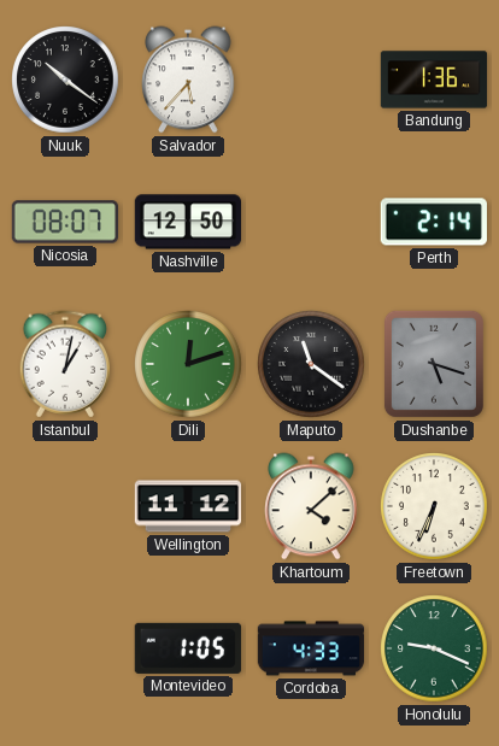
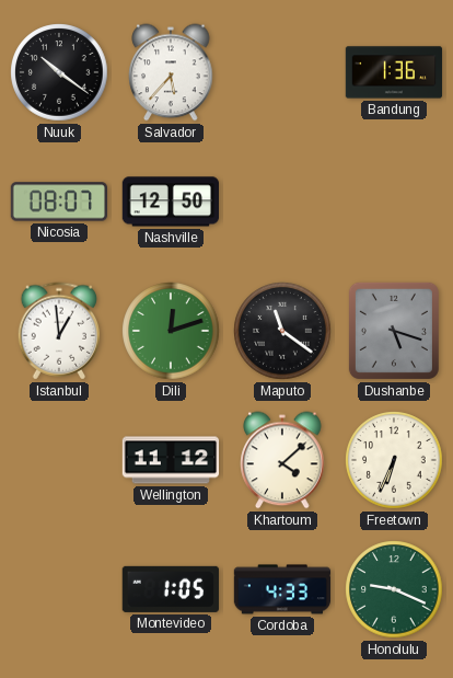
Perth: 2:14 -> none
Istanbul: 1:02 -> 12:59
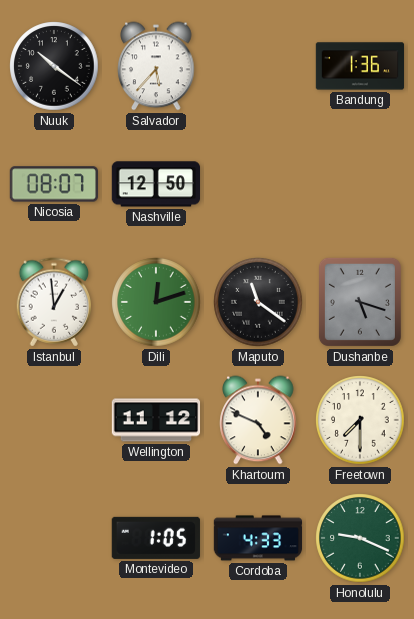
Khartoum: 4:08 -> 4:49
Freetown: 6:34 -> 7:30
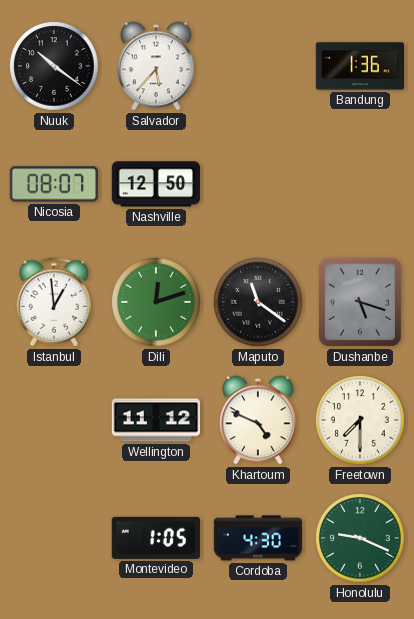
Cordoba: 4:33 -> 4:30
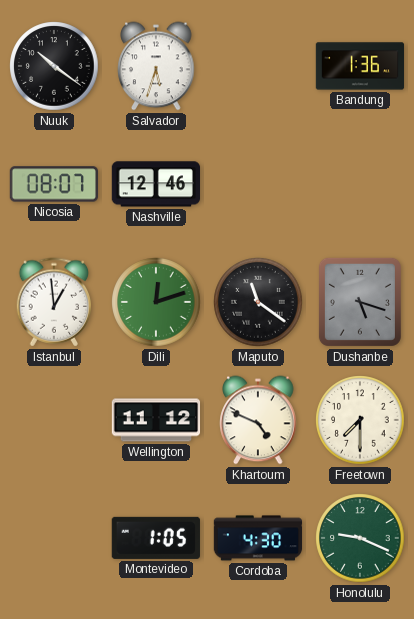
Salvador: 5:37 -> 5:33
Nashville: 12:50 -> 12:46
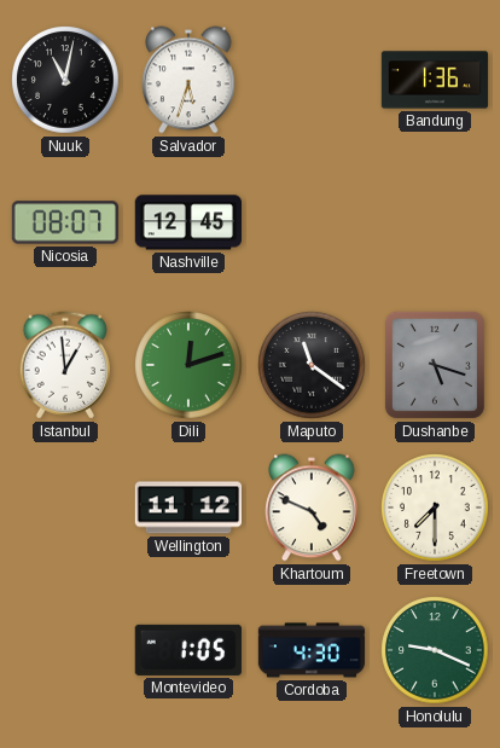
Nuuk: 10:21 -> 11:02
Nashville: 12:46 -> 12:45
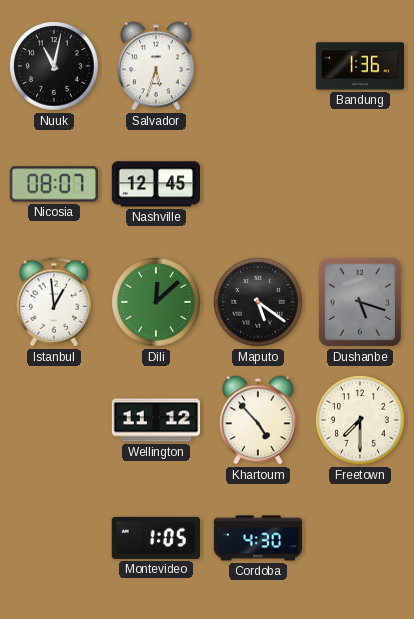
Dili: 12:12 -> 12:08
Maputo: 11:21 -> 5:21
Khartoum: 4:49 -> 4:53
Honolulu: 9:19 -> none
